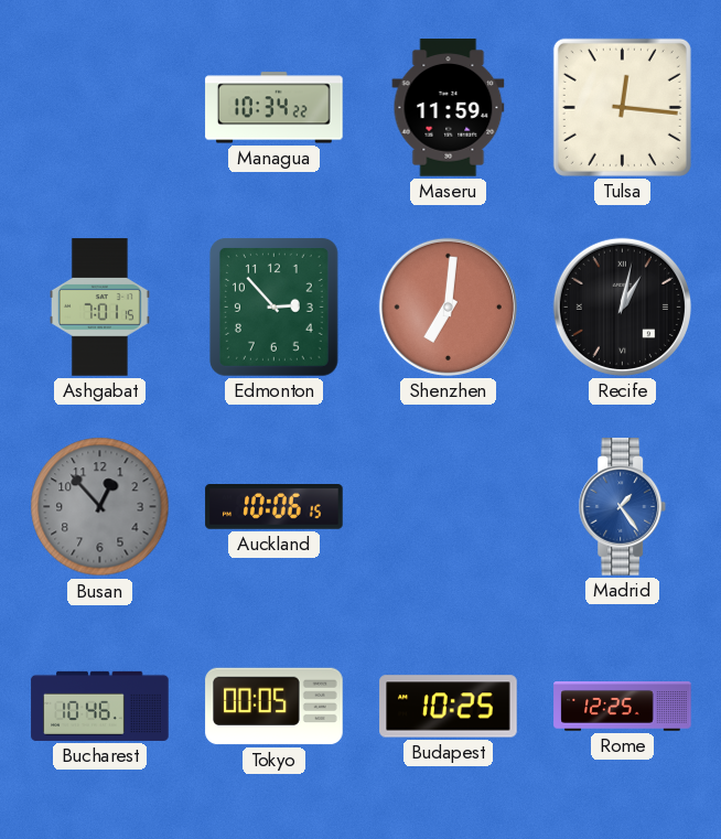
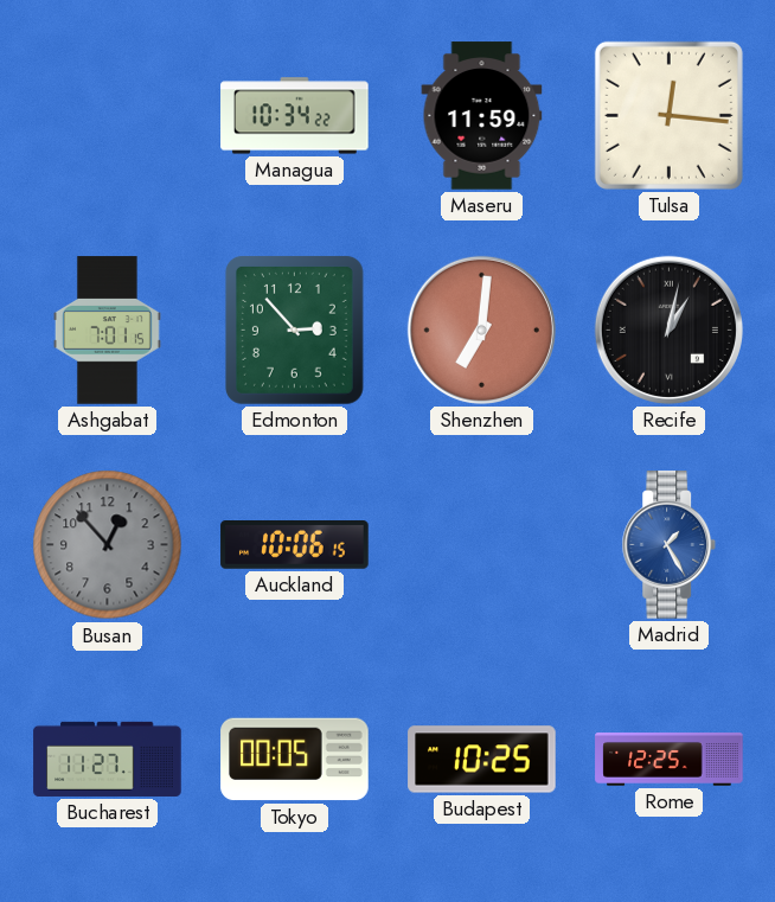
Madrid: 1:24 -> 1:25
Bucharest: 10:46 -> 11:27
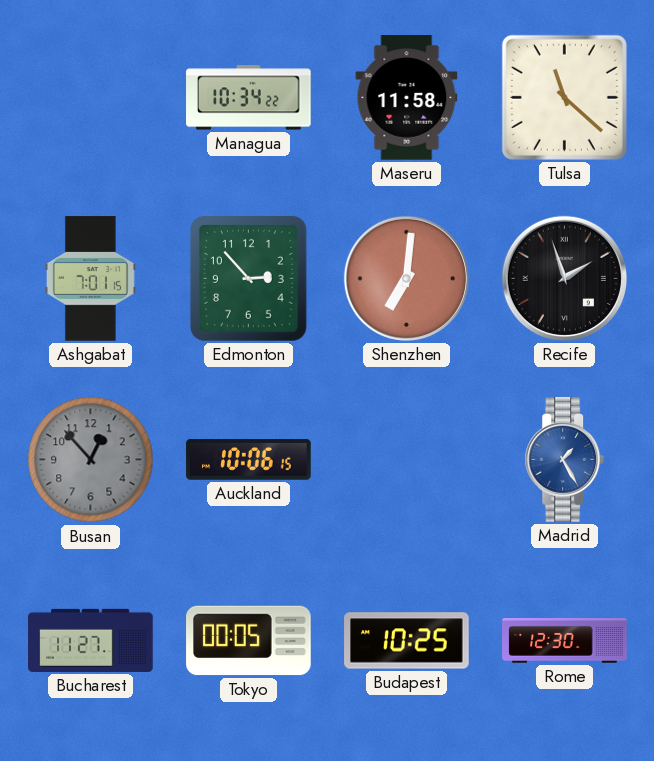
Maseru: 11:59 -> 11:58
Tulsa: 12:16 -> 11:22
Recife: 1:02 -> 1:57
Rome: 12:25 -> 12:30
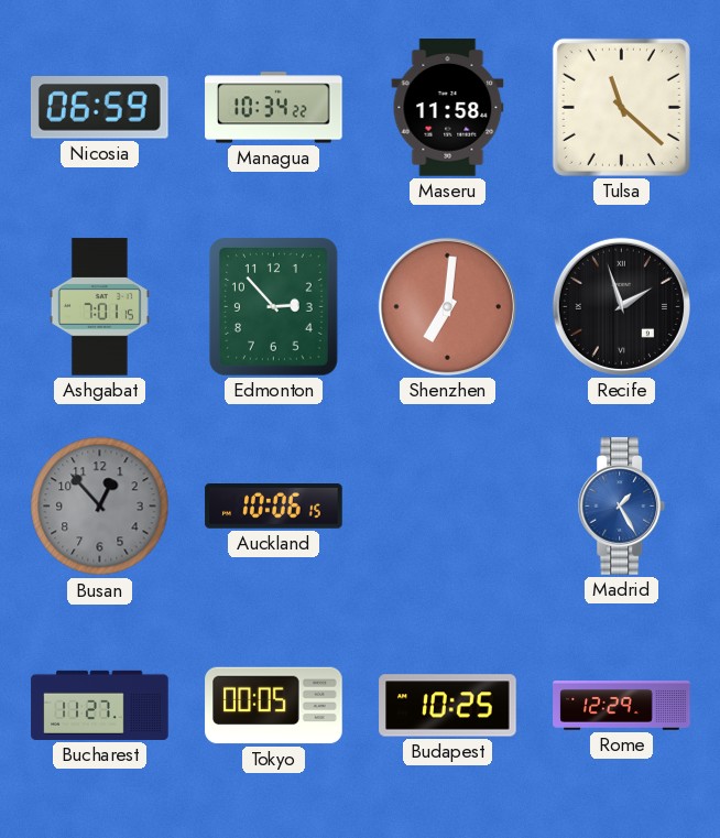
Nicosia: none -> 06:59
Rome: 12:30 -> 12:29
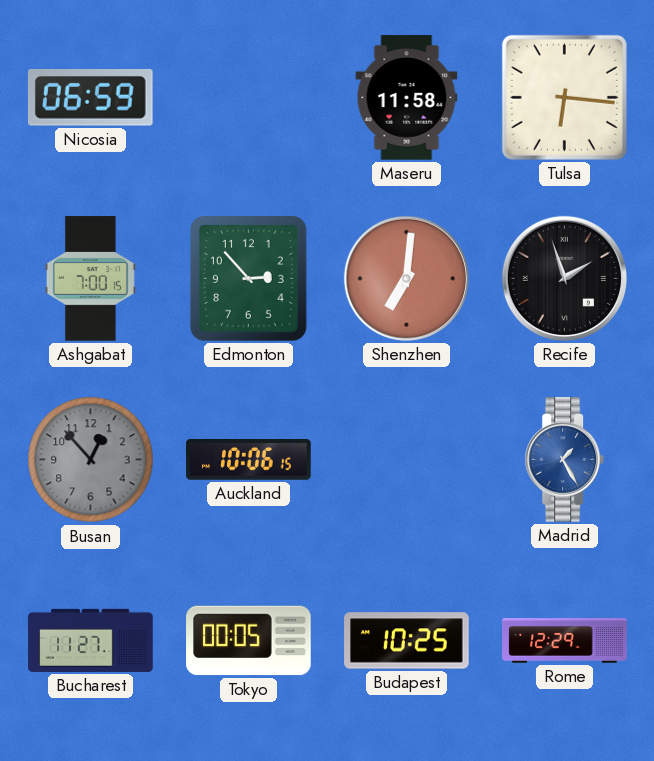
Managua: 10:34 -> none
Tulsa: 11:22 -> 6:16
Ashgabat: 7:01 -> 7:00
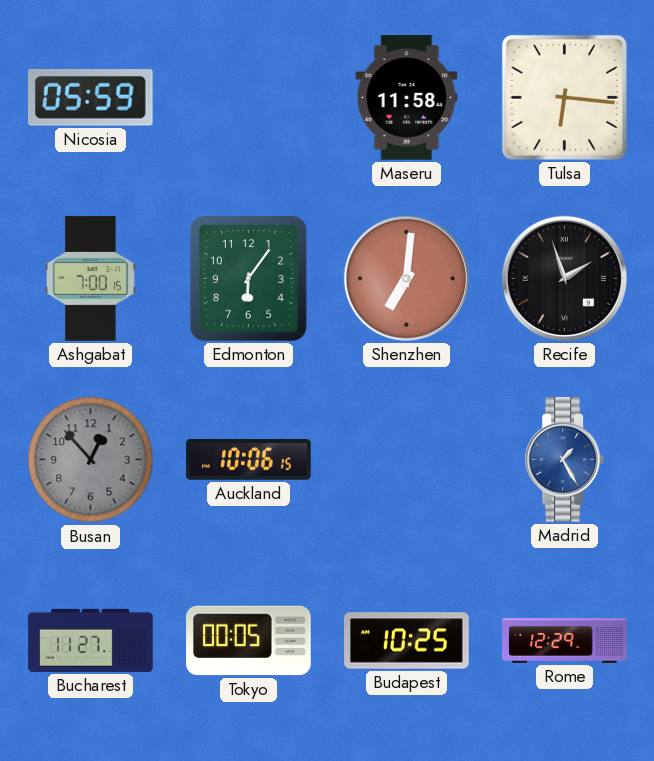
Nicosia: 06:59 -> 05:59
Edmonton: 2:53 -> 6:06
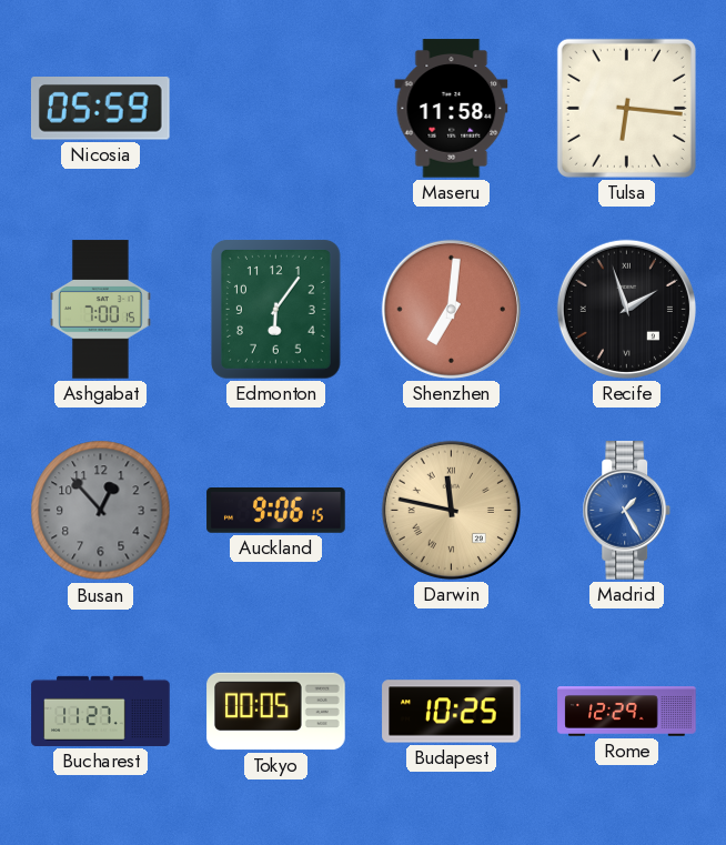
Auckland: 10:06 -> 9:06
Darwin: none -> 11:47
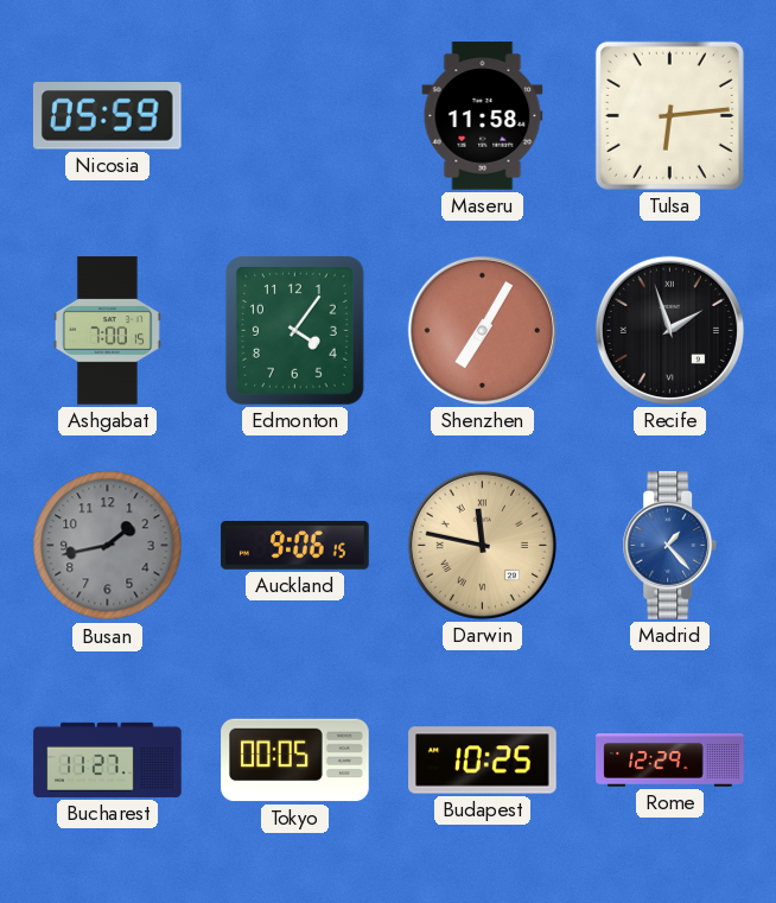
Tulsa: 6:16 -> 6:14
Edmonton: 6:06 -> 4:06
Shenzhen: 7:01 -> 7:05
Busan: 12:53 -> 1:43
Madrid: 1:25 -> 1:23
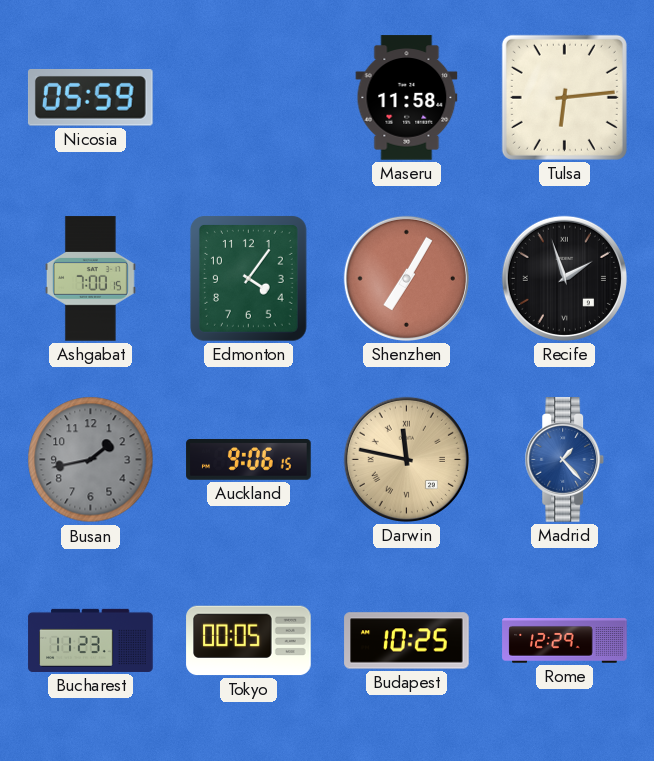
Bucharest: 11:27 -> 11:23
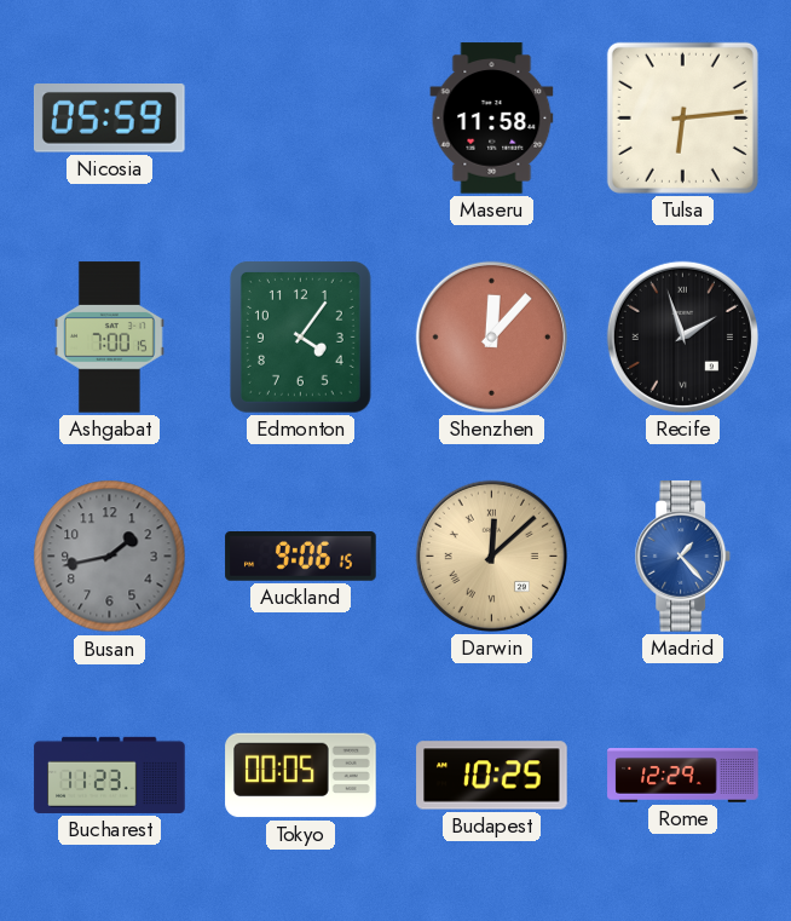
Shenzhen: 7:05 -> 12:07
Darwin: 11:47 -> 12:08
